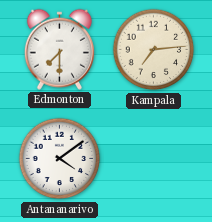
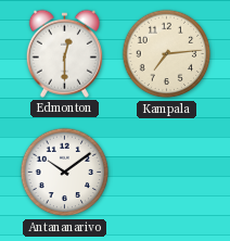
Edmonton: 7:30 -> 12:30
Antananarivo: 4:09 -> 10:09
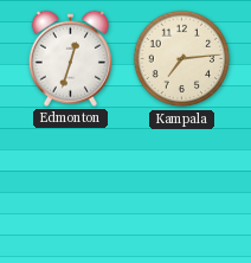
Edmonton: 12:30 -> 12:33
Antananarivo: 10:09 -> none
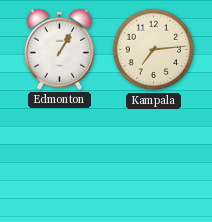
Edmonton: 12:33 -> 1:05
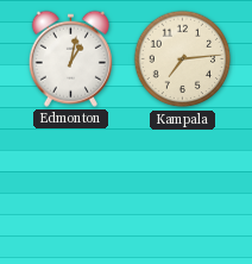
Edmonton: 1:05 -> 1:02
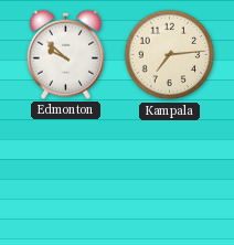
Edmonton: 1:02 -> 9:52
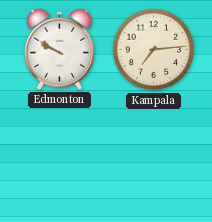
Edmonton: 9:52 -> 9:50
